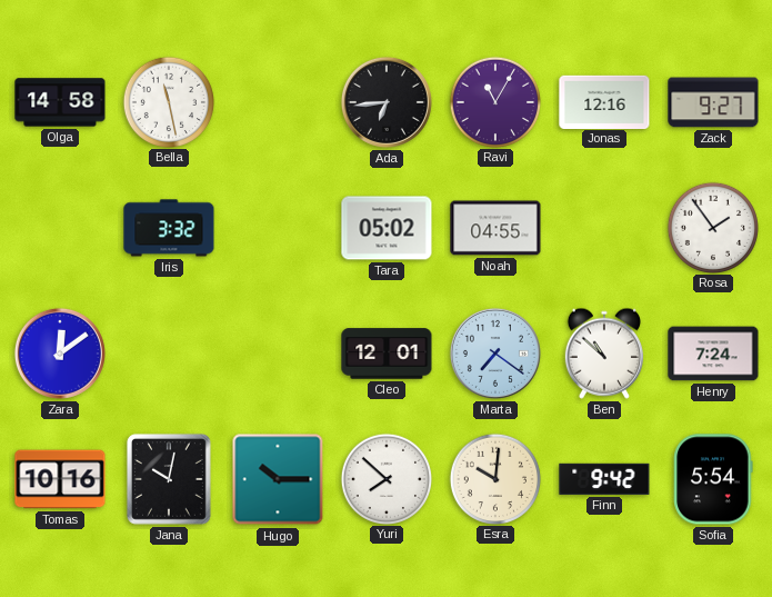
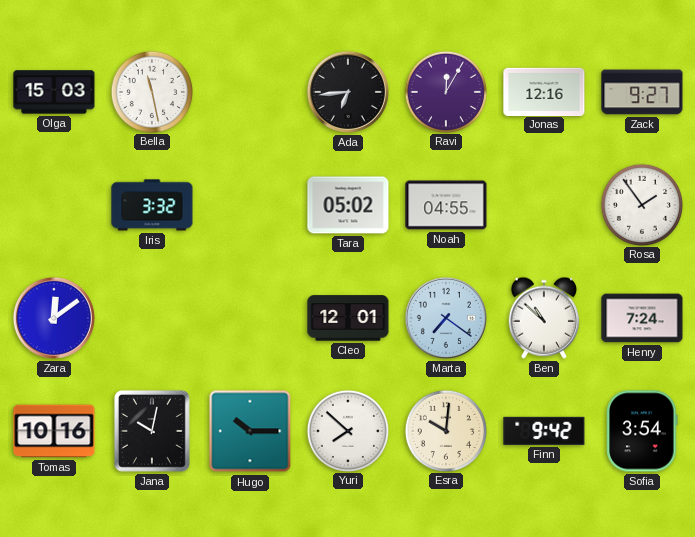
Olga: 14:58 -> 15:03
Ravi: 11:05 -> 12:05
Sofia: 5:54 -> 3:54
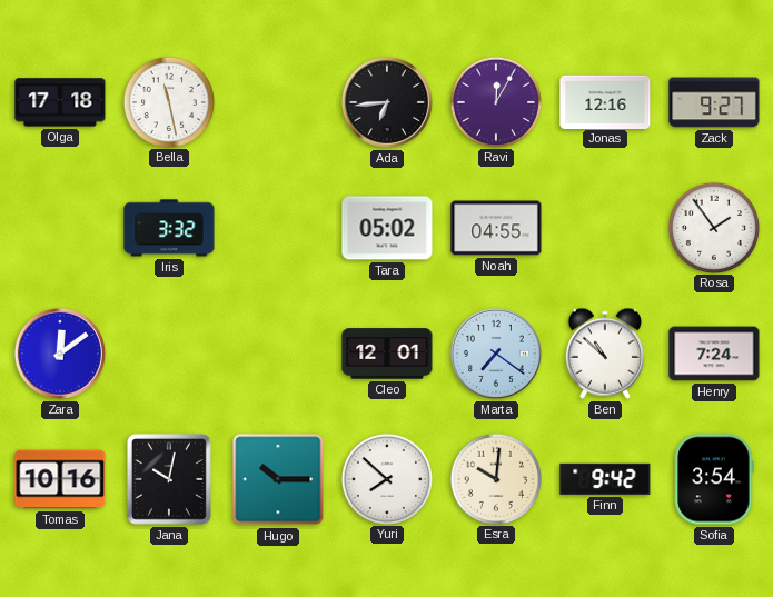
Olga: 15:03 -> 17:18
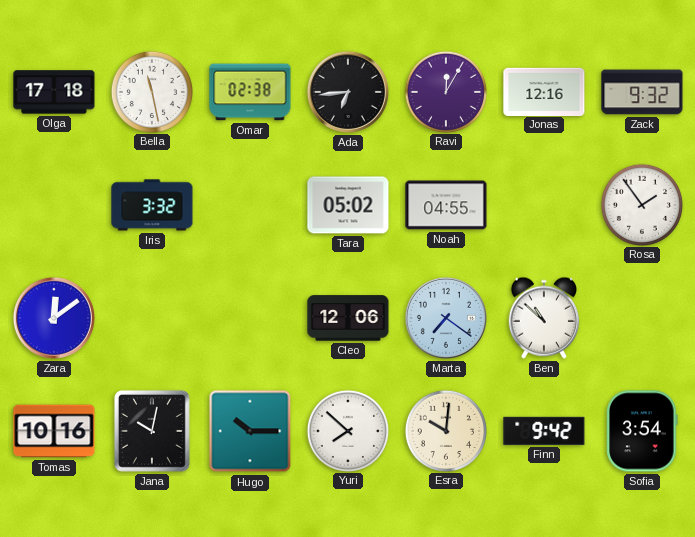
Omar: none -> 02:38
Zack: 9:27 -> 9:32
Cleo: 12:01 -> 12:06
Henry: 7:24 -> none
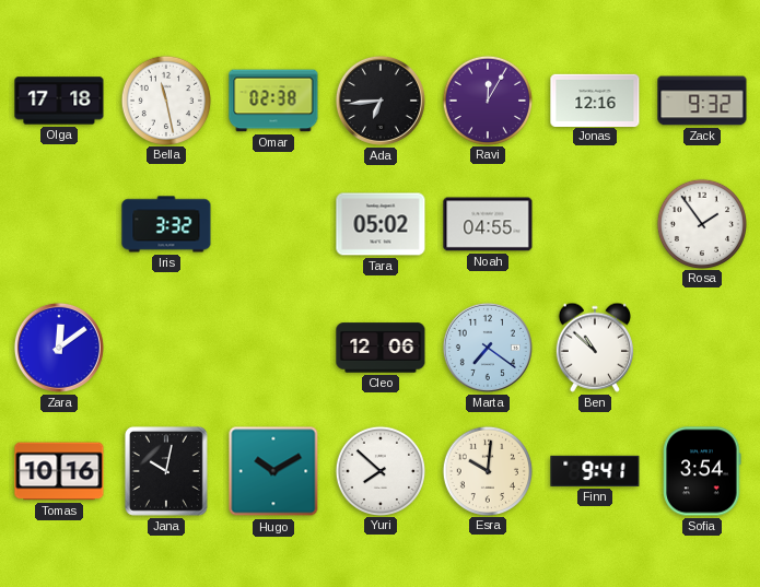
Hugo: 10:15 -> 10:10
Finn: 9:42 -> 9:41
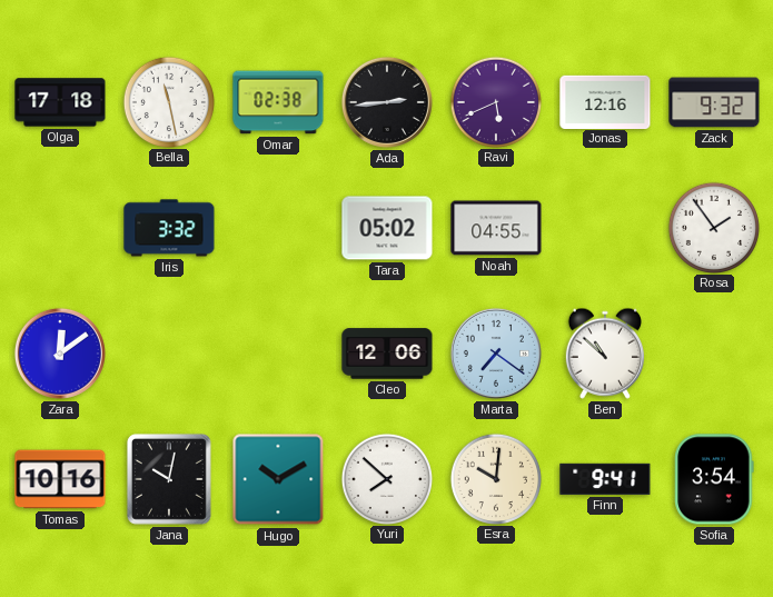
Ada: 6:44 -> 2:44
Ravi: 12:05 -> 5:41
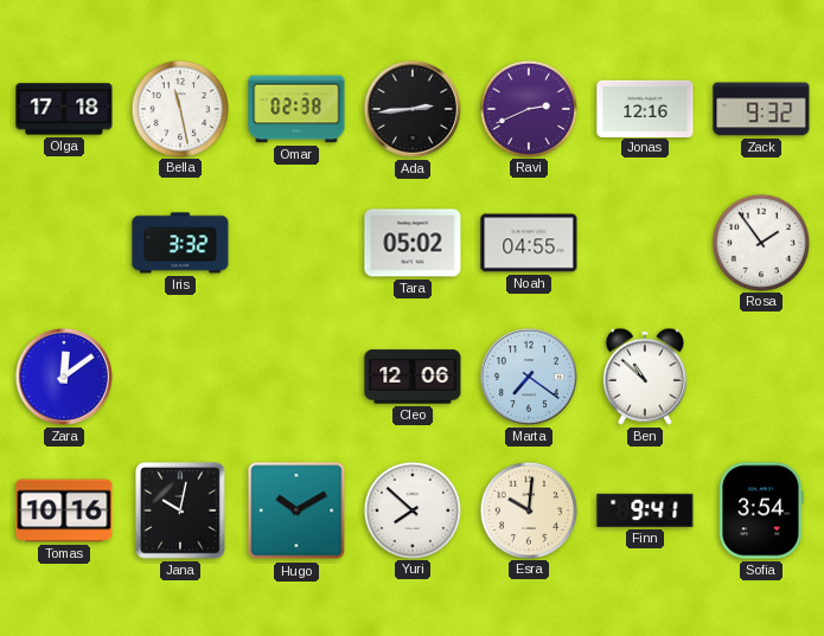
Ravi: 5:41 -> 2:41
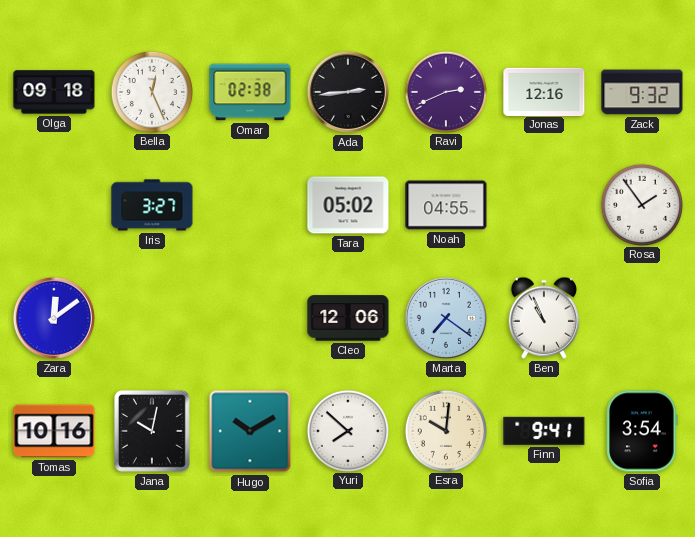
Olga: 17:18 -> 09:18
Bella: 11:28 -> 12:26
Iris: 3:32 -> 3:27
Ben: 10:52 -> 10:56
